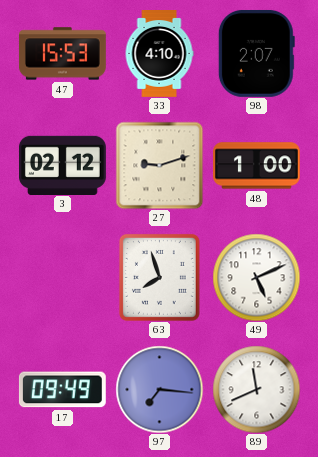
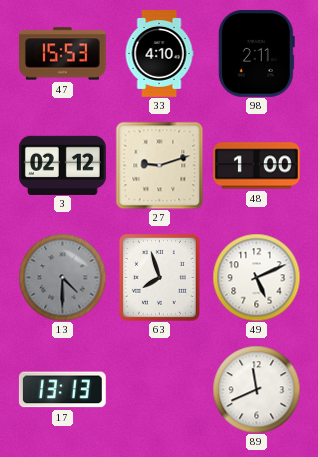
98: 2:07 -> 2:11
13: none -> 4:30
17: 09:49 -> 13:13
97: 7:16 -> none
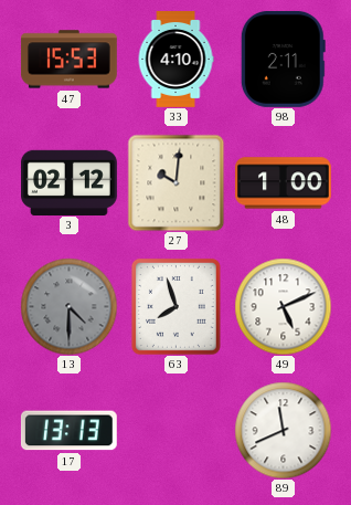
27: 9:12 -> 10:01
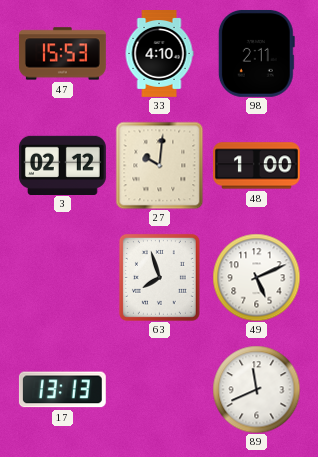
13: 4:30 -> none
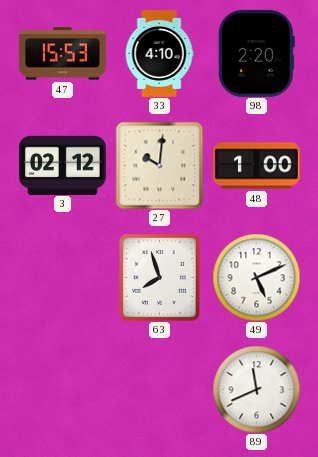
98: 2:11 -> 2:20
17: 13:13 -> none
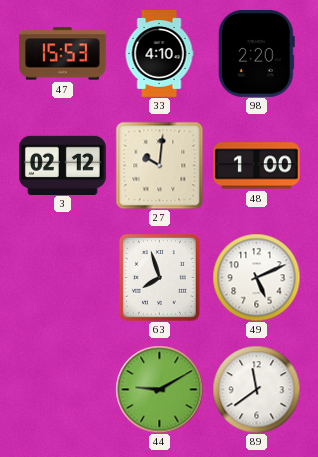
44: none -> 9:10
89: 11:41 -> 11:39
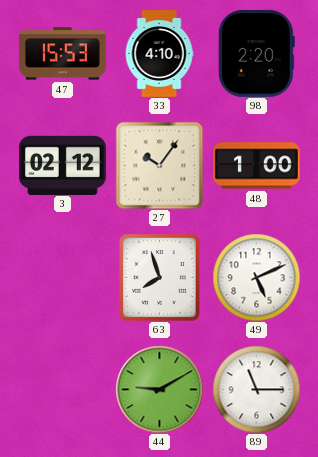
27: 10:01 -> 10:06
89: 11:39 -> 11:15
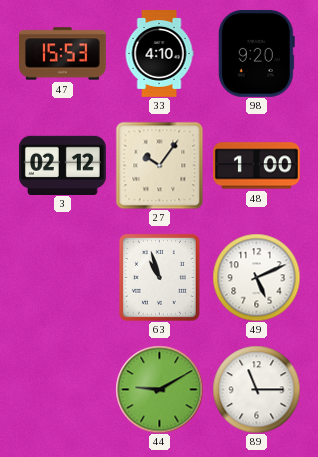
98: 2:20 -> 9:20
63: 7:57 -> 10:57
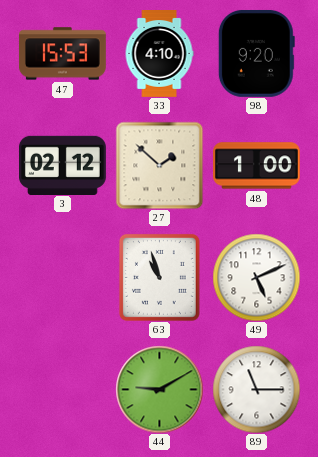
27: 10:06 -> 1:52
